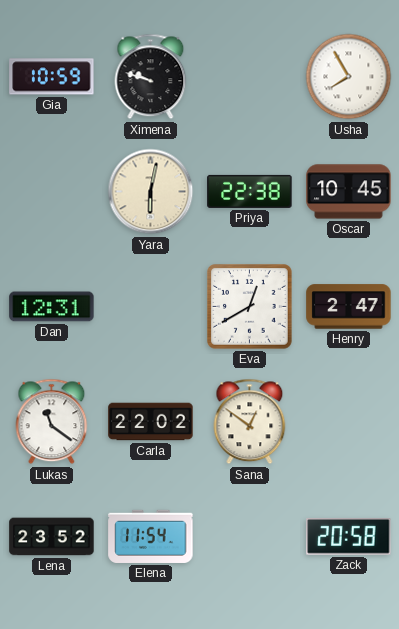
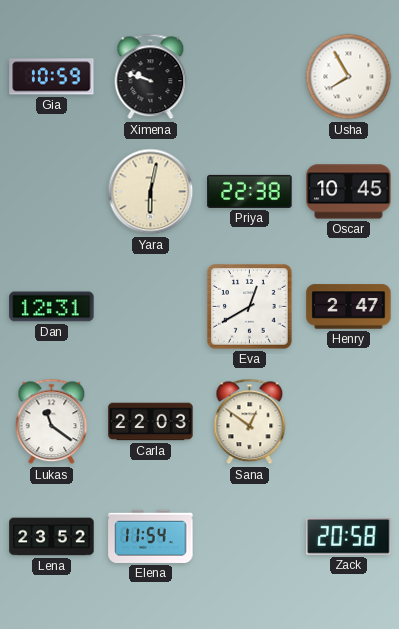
Carla: 22:02 -> 22:03
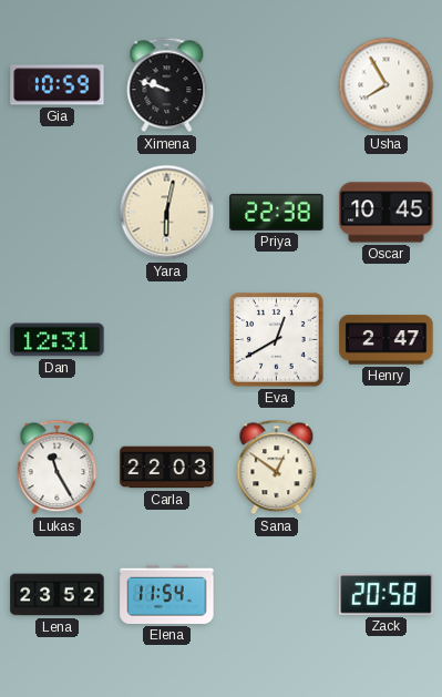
Lukas: 11:21 -> 11:25
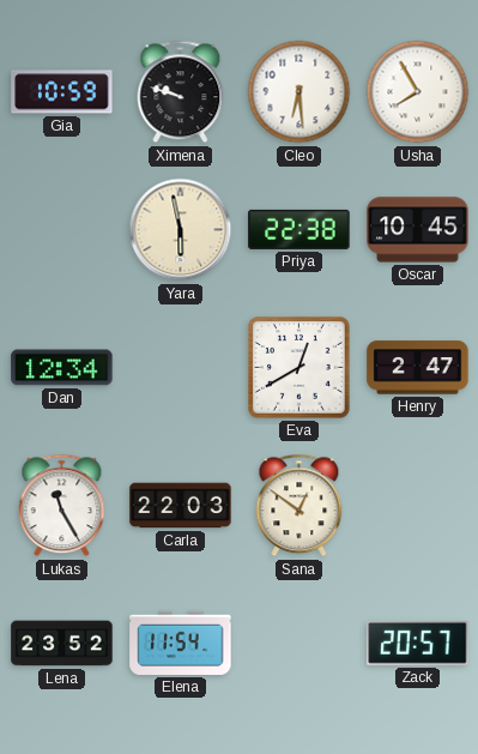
Cleo: none -> 6:29
Yara: 6:02 -> 5:58
Dan: 12:31 -> 12:34
Zack: 20:58 -> 20:57
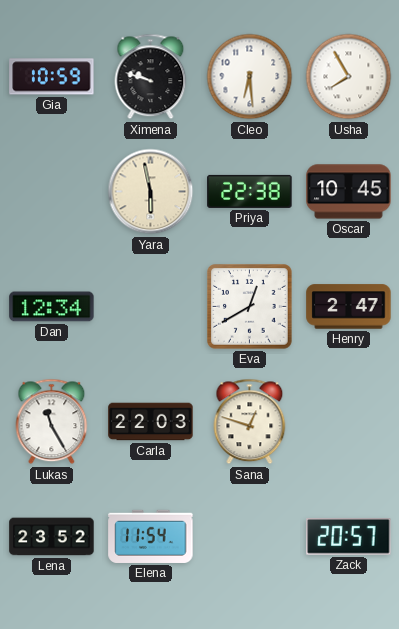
Sana: 12:51 -> 12:48
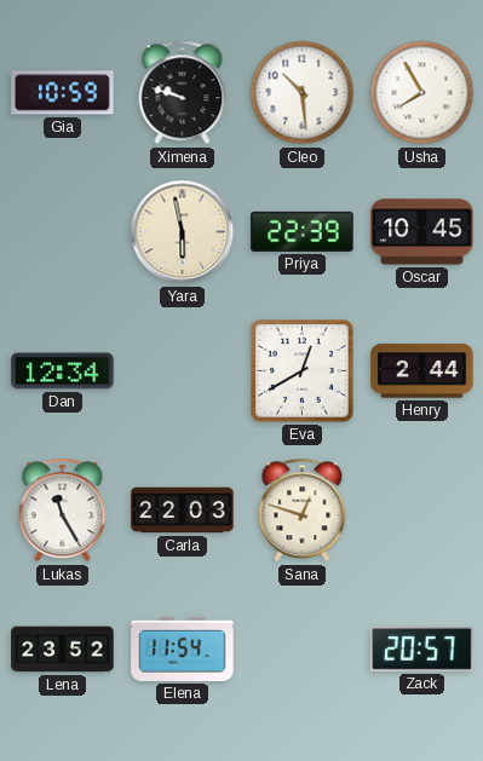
Cleo: 6:29 -> 10:29
Priya: 22:38 -> 22:39
Henry: 2:47 -> 2:44
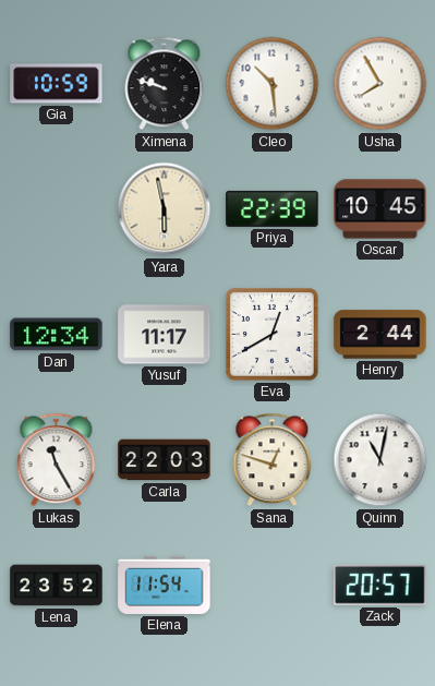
Yusuf: none -> 11:17
Quinn: none -> 11:02
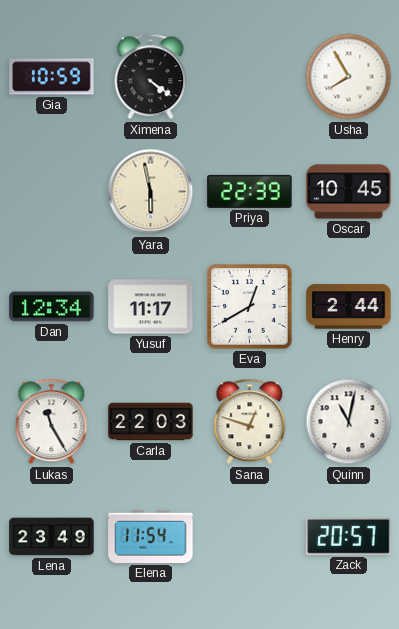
Ximena: 9:48 -> 4:21
Cleo: 10:29 -> none
Lena: 23:52 -> 23:49
